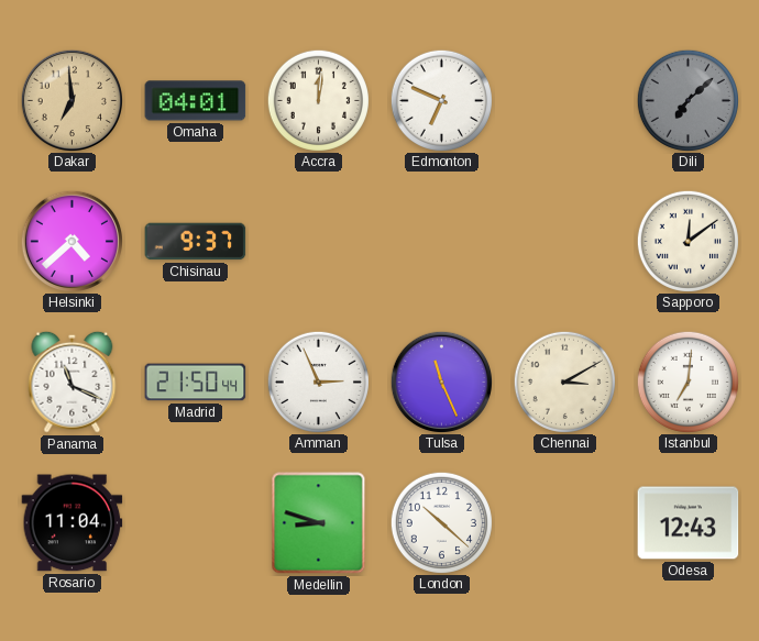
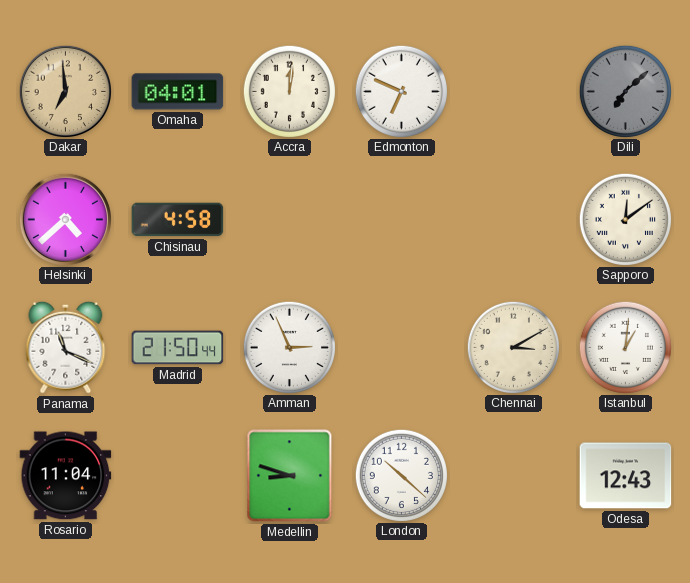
Chisinau: 9:37 -> 4:58
Tulsa: 11:26 -> none
Istanbul: 7:01 -> 1:01
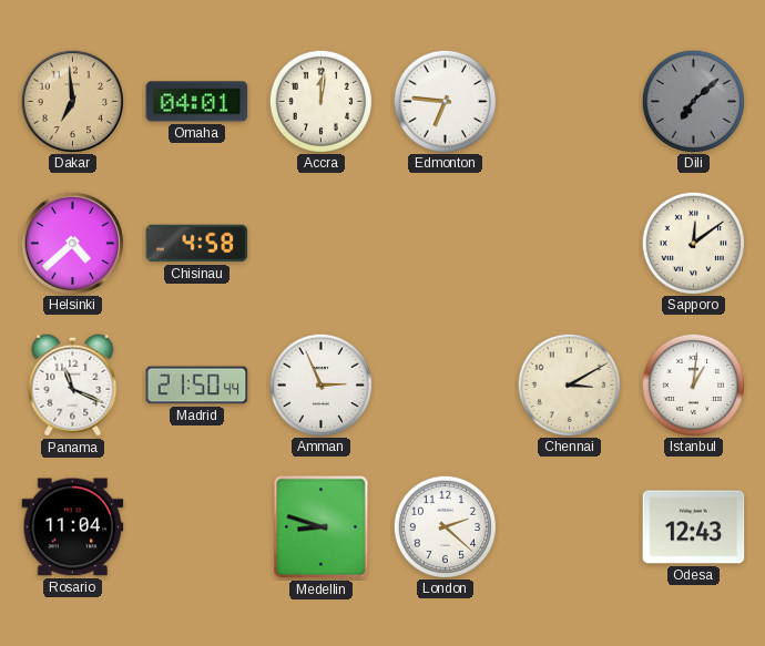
Edmonton: 6:49 -> 6:46
London: 10:22 -> 2:22
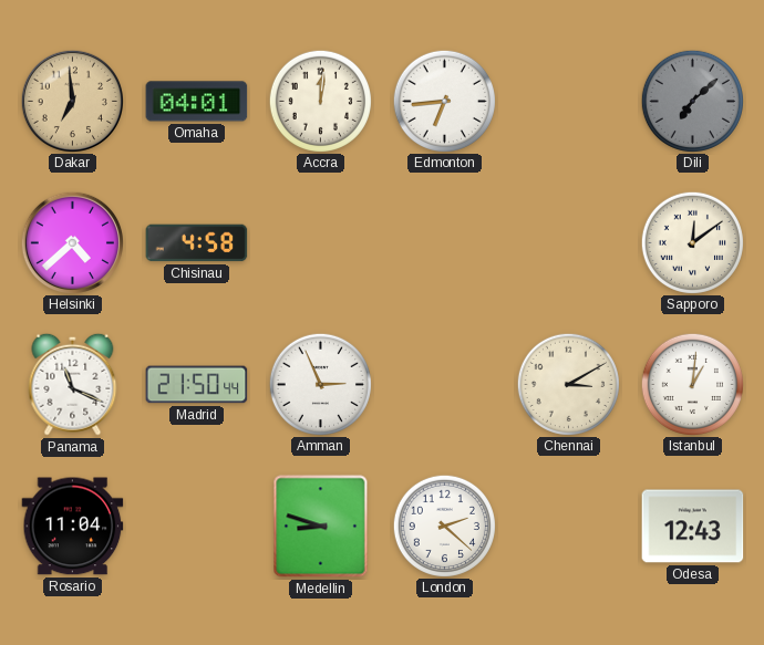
Edmonton: 6:46 -> 6:44
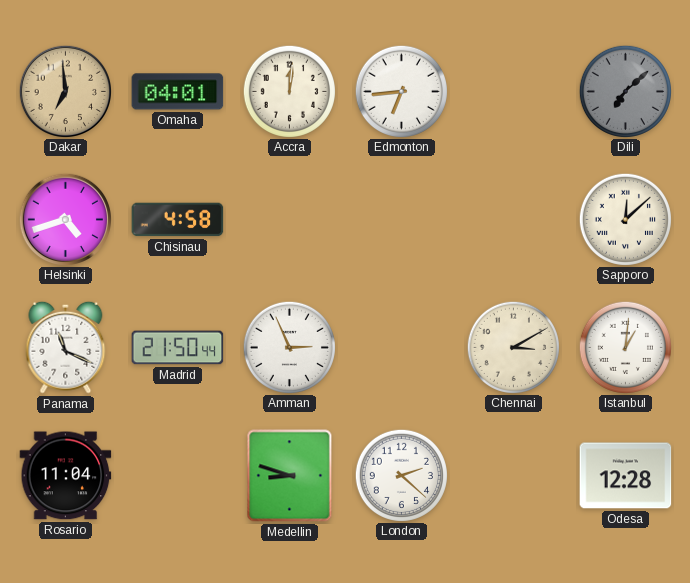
Helsinki: 4:38 -> 4:42
Sapporo: 12:09 -> 12:08
Odesa: 12:43 -> 12:28
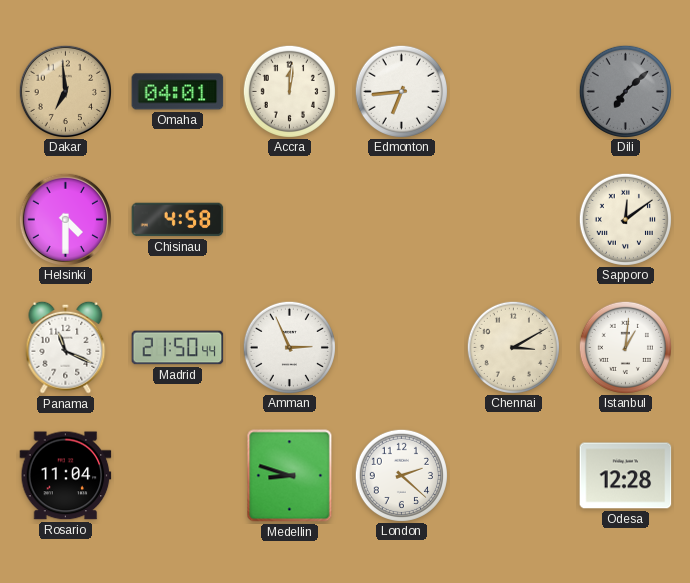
Helsinki: 4:42 -> 4:30
Sapporo: 12:08 -> 12:09
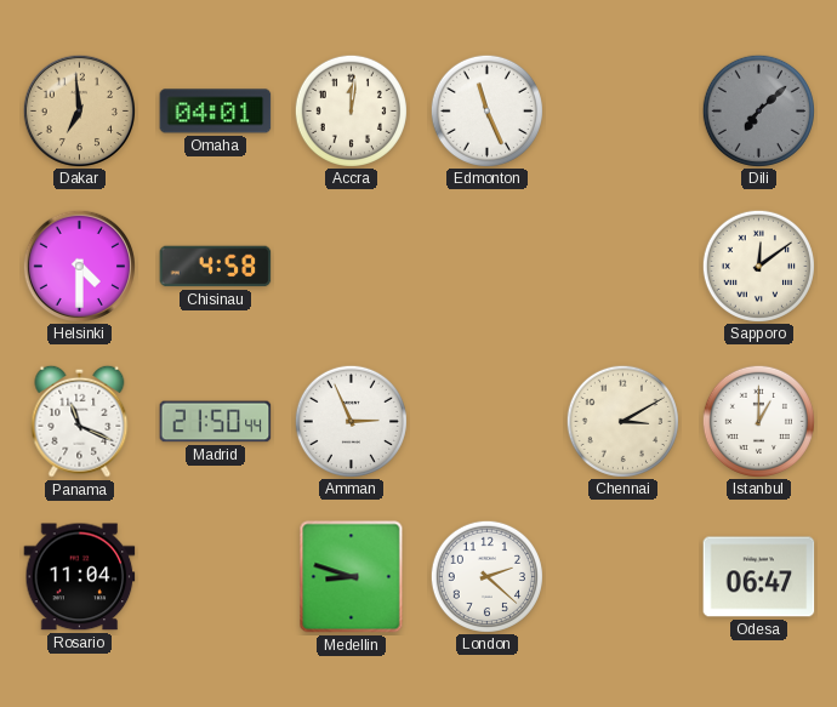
Edmonton: 6:44 -> 11:26
Istanbul: 1:01 -> 1:00
Odesa: 12:28 -> 06:47
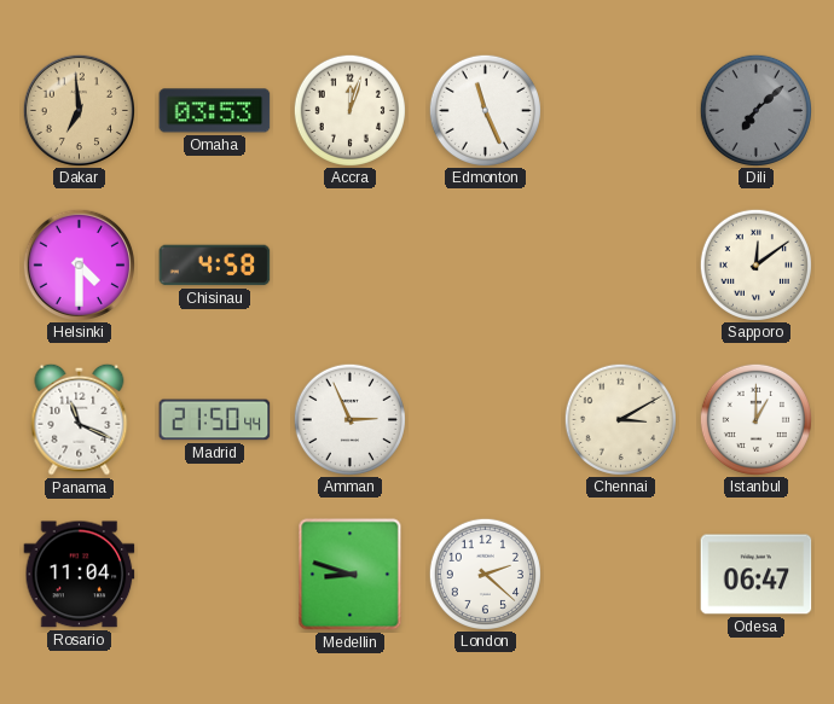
Omaha: 04:01 -> 03:53
Accra: 12:01 -> 12:03
